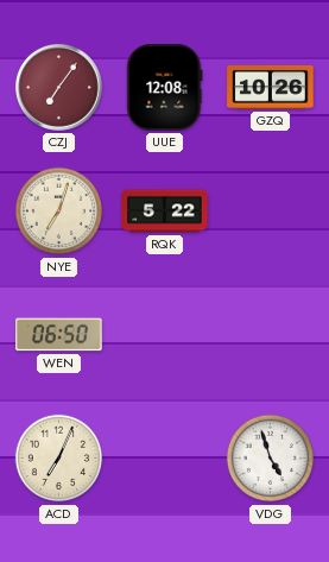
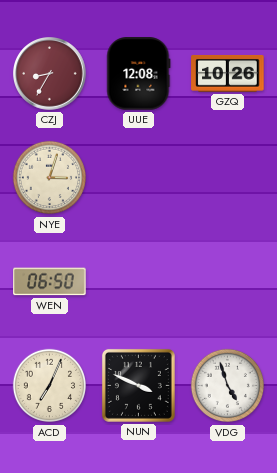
CZJ: 7:06 -> 8:35
NYE: 7:03 -> 3:03
RQK: 5:22 -> none
NUN: none -> 3:49
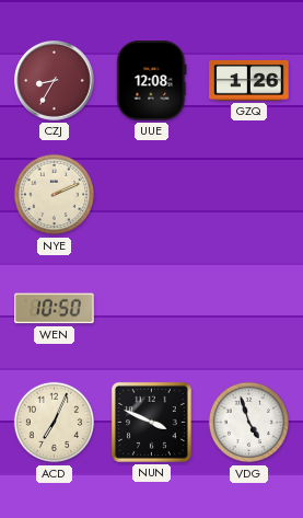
GZQ: 10:26 -> 1:26
NYE: 3:03 -> 2:11
WEN: 06:50 -> 10:50
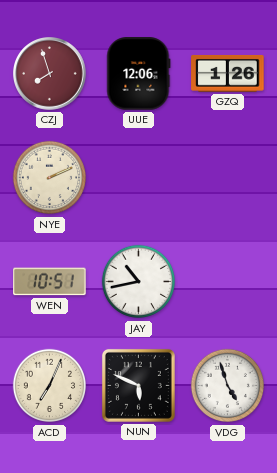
CZJ: 8:35 -> 7:57
UUE: 12:08 -> 12:06
WEN: 10:50 -> 10:51
JAY: none -> 10:43
NUN: 3:49 -> 5:49
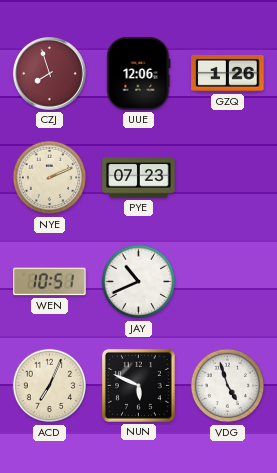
PYE: none -> 07:23
JAY: 10:43 -> 10:41
